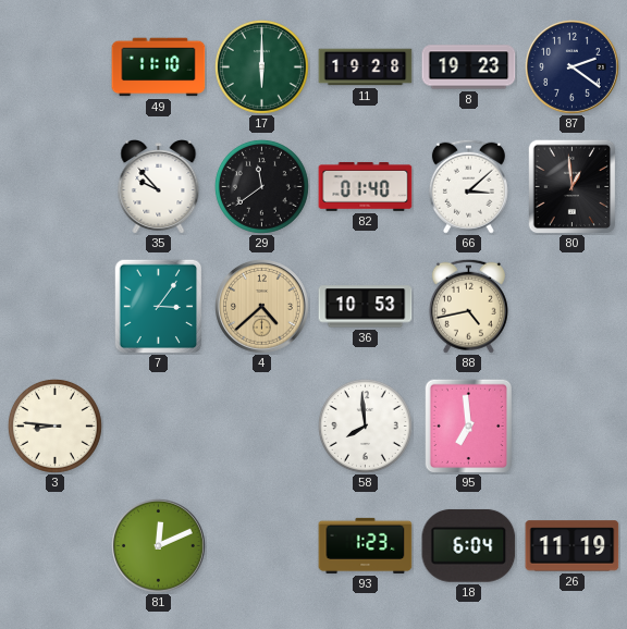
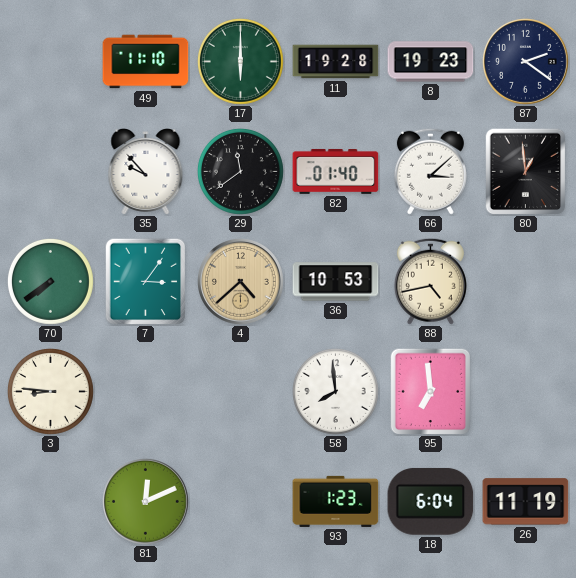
70: none -> 7:39
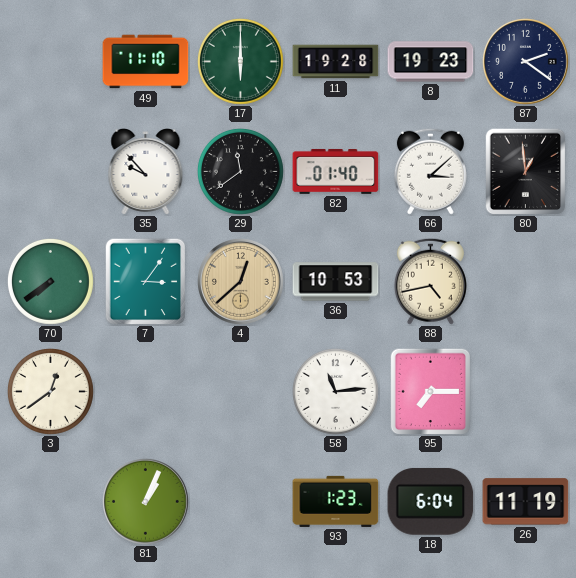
4: 4:38 -> 12:38
3: 8:46 -> 12:39
58: 7:59 -> 11:14
95: 6:59 -> 7:15
81: 12:11 -> 1:04
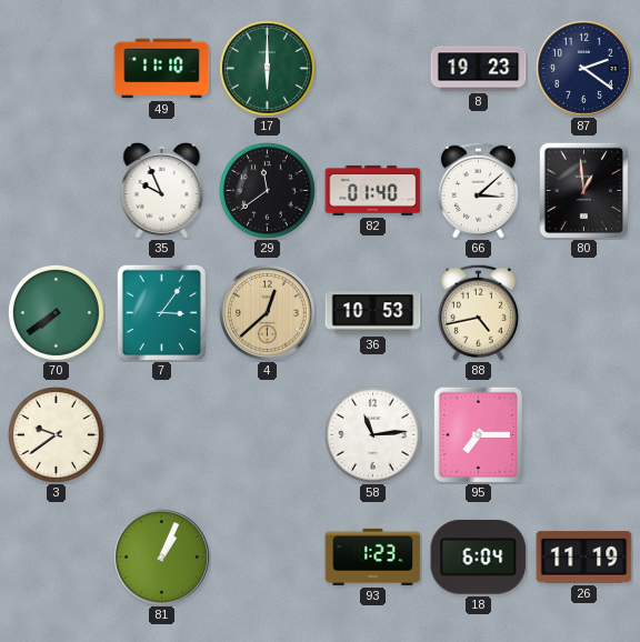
11: 19:28 -> none
35: 9:53 -> 9:56
3: 12:39 -> 9:39
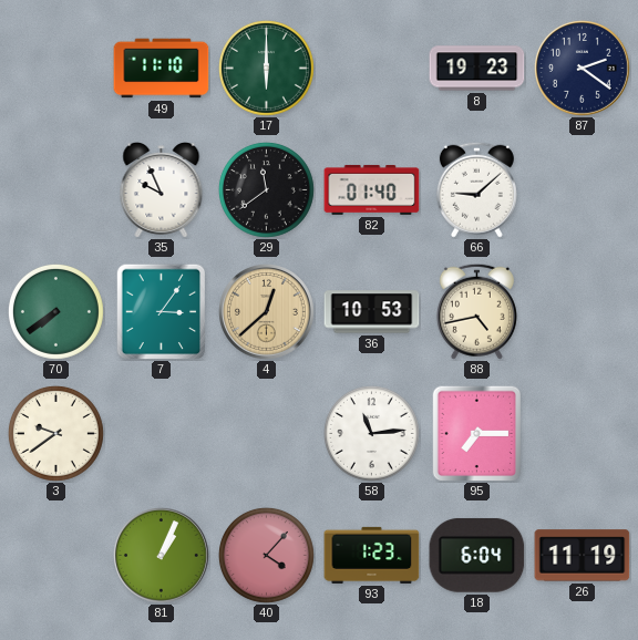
66: 3:08 -> 9:08
80: 12:59 -> none
40: none -> 4:07
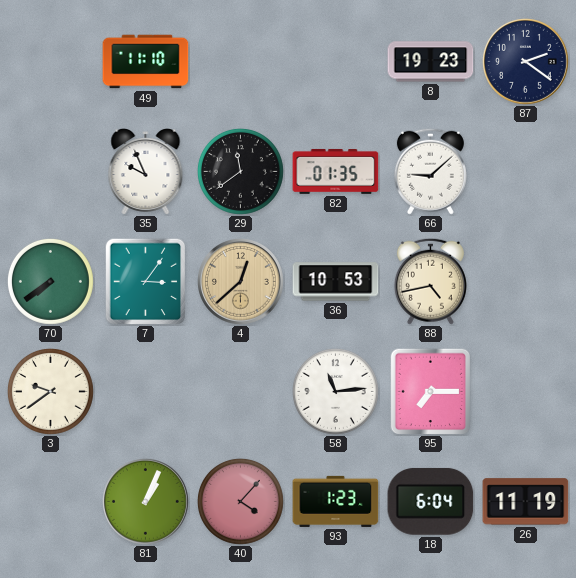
17: 6:00 -> none
82: 01:40 -> 01:35
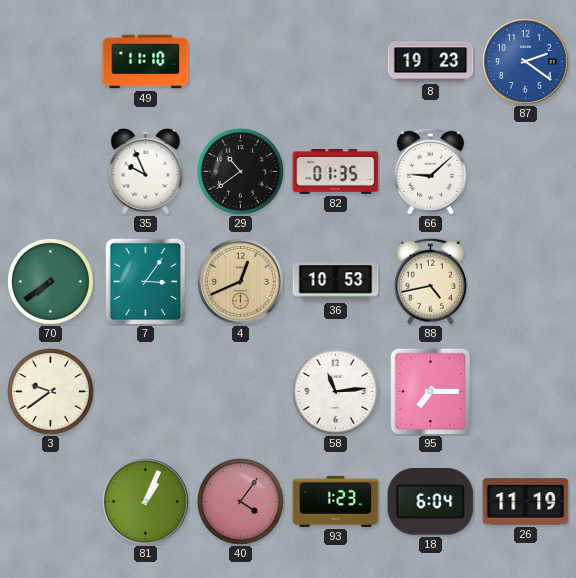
87 dial: navy -> blue
29: 11:39 -> 10:39
4: 12:38 -> 12:41
40: 4:07 -> 4:06
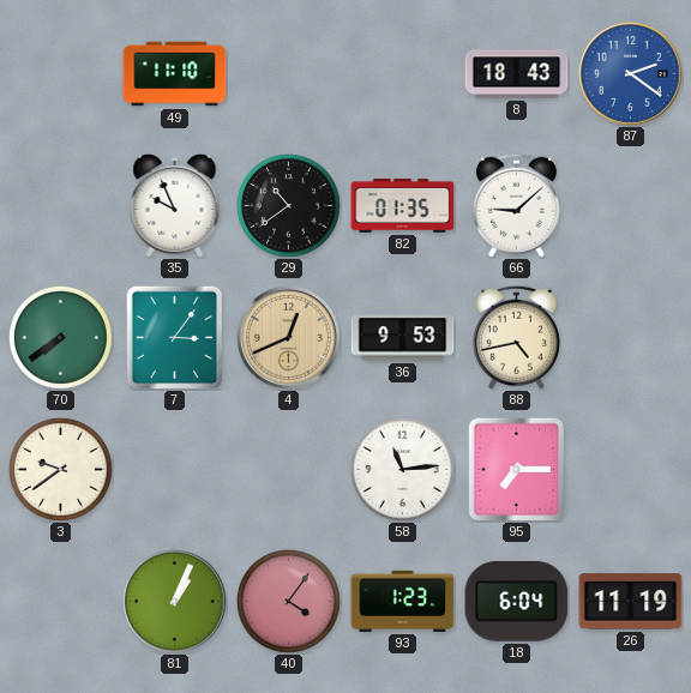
8: 19:23 -> 18:43
36: 10:53 -> 9:53
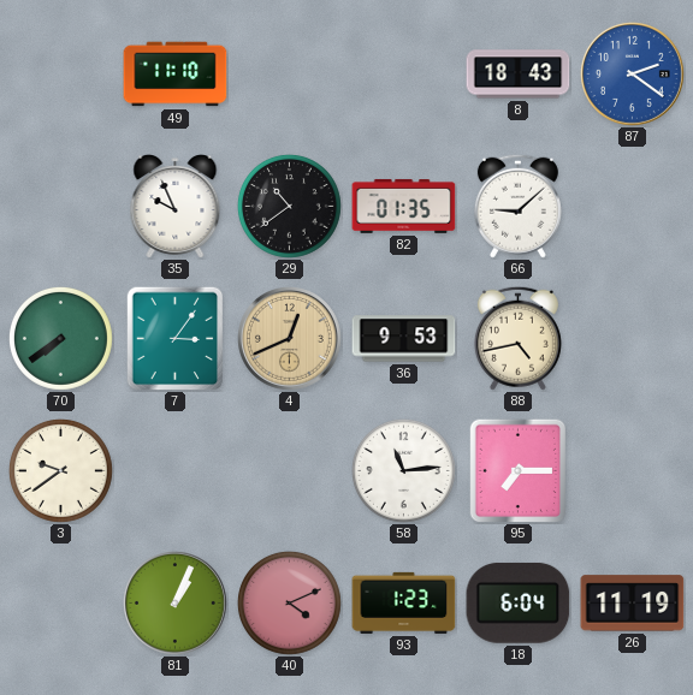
40: 4:06 -> 4:11
